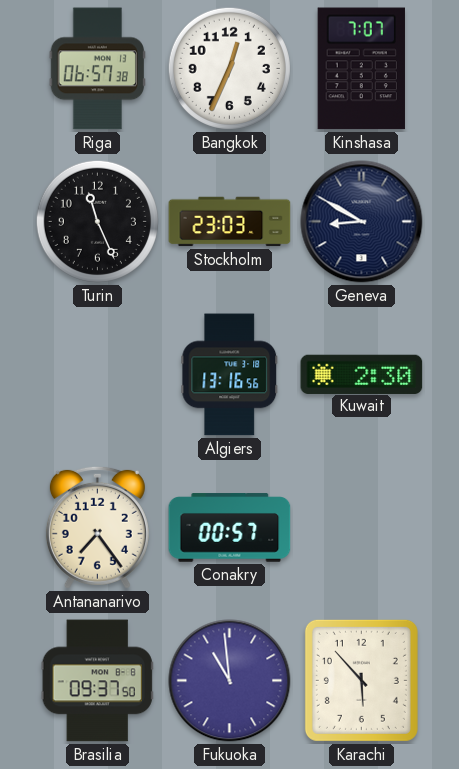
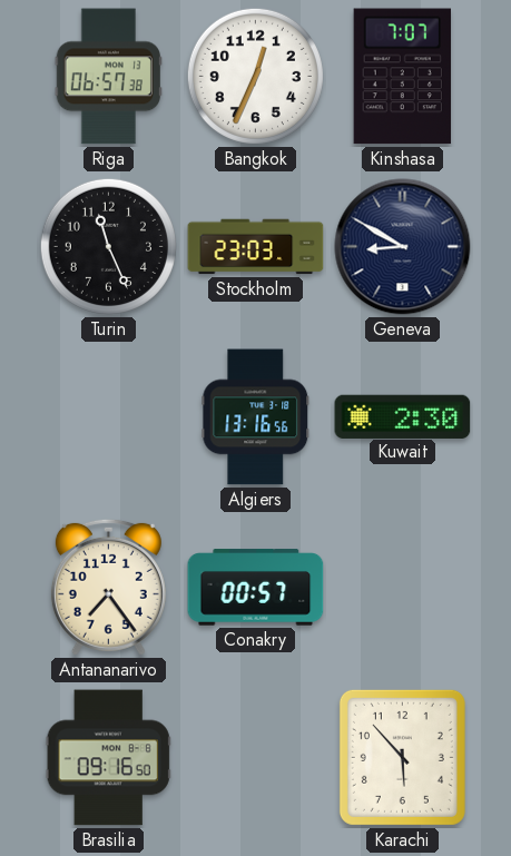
Brasilia: 09:37 -> 09:16
Fukuoka: 10:59 -> none
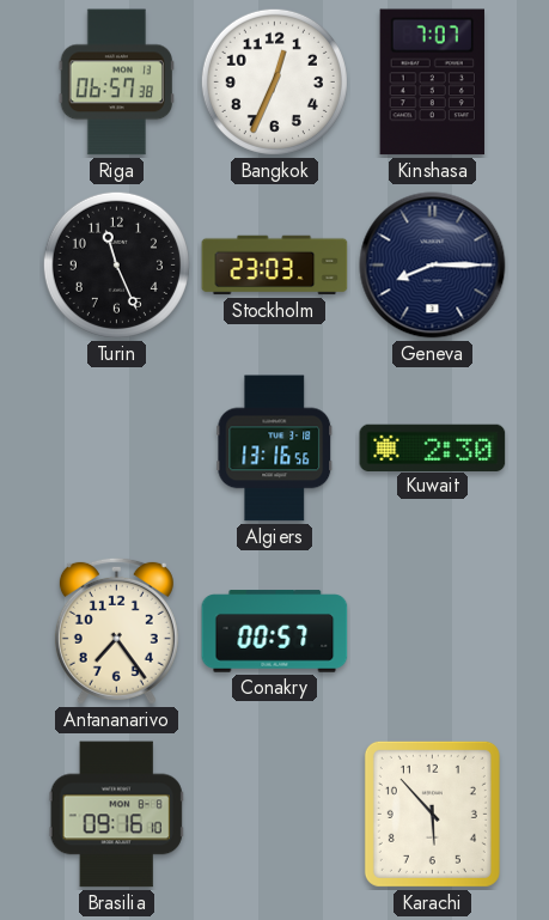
Geneva: 8:50 -> 8:15
Brasilia: 09:16:50 -> 09:16:10
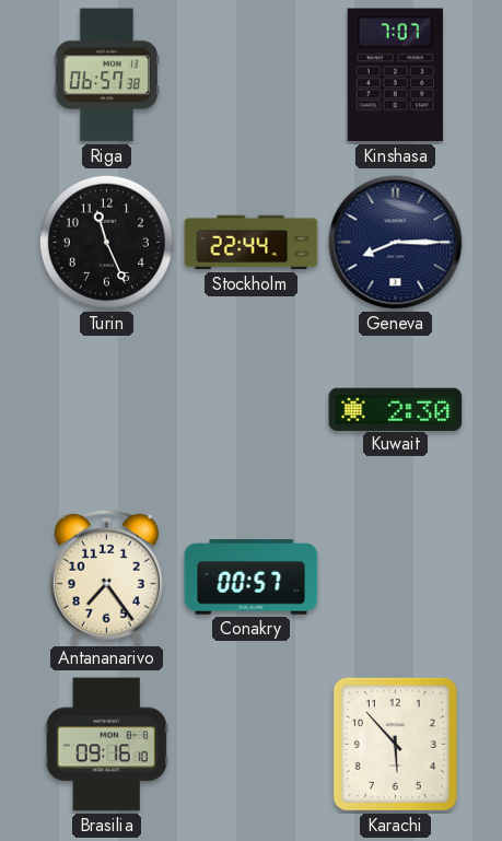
Bangkok: 12:34 -> none
Stockholm: 23:03 -> 22:44
Algiers: 13:16 -> none
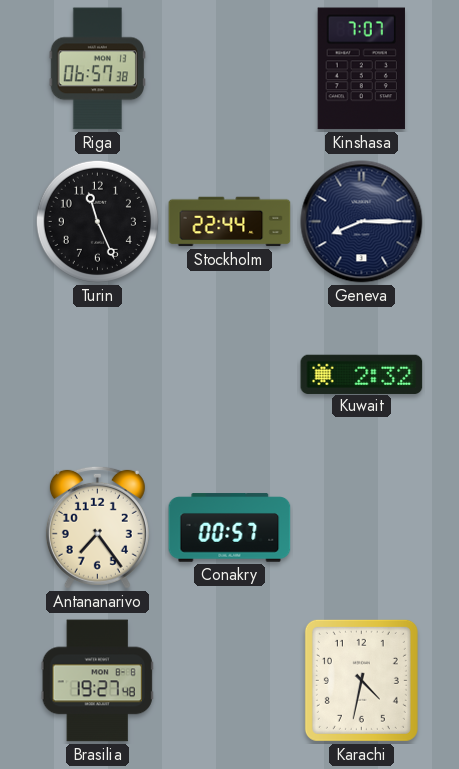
Kuwait: 2:30 -> 2:32
Brasilia: 09:16 -> 19:27
Karachi: 5:53 -> 4:32
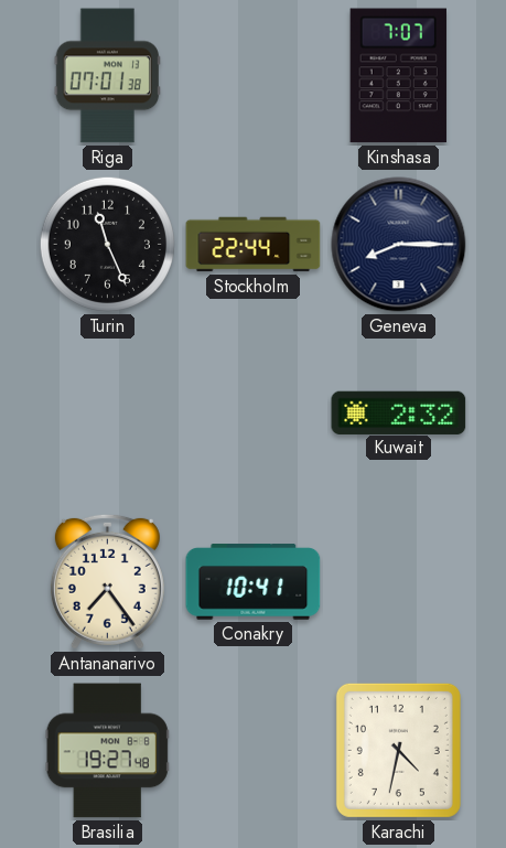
Riga: 06:57 -> 07:01
Conakry: 00:57 -> 10:41
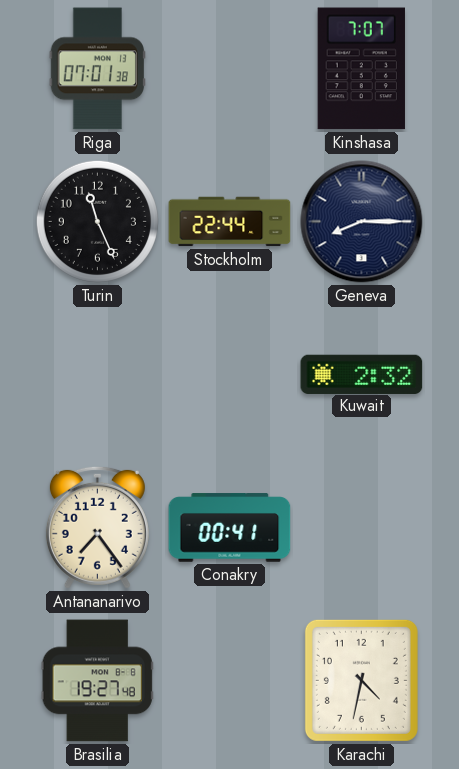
Conakry: 10:41 -> 00:41
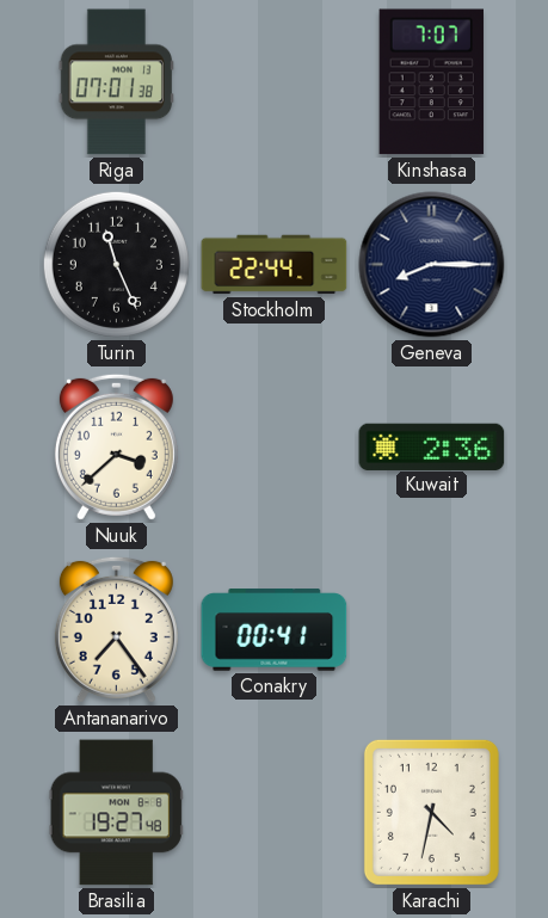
Nuuk: none -> 3:38
Kuwait: 2:32 -> 2:36
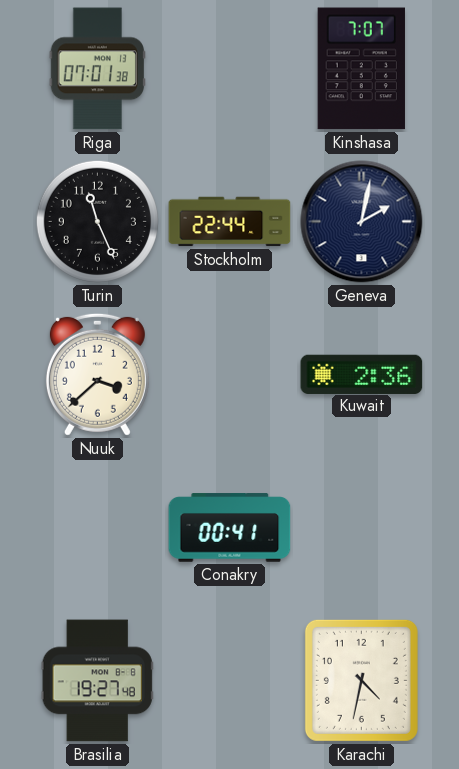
Geneva: 8:15 -> 2:02
Antananarivo: 7:24 -> none
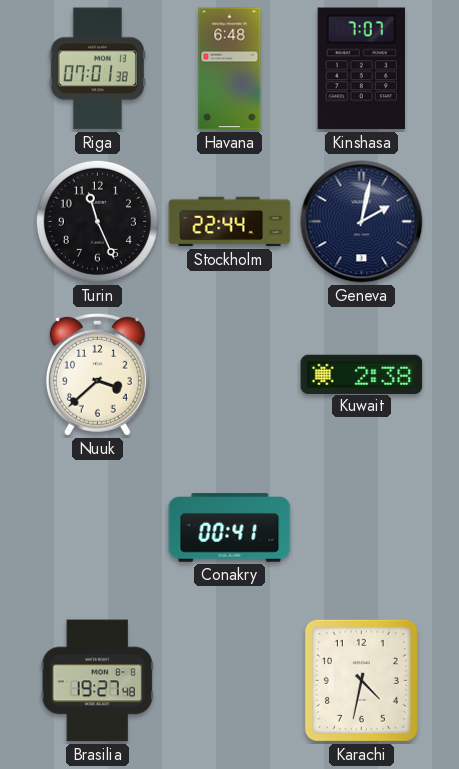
Havana: none -> 6:48
Kuwait: 2:36 -> 2:38
